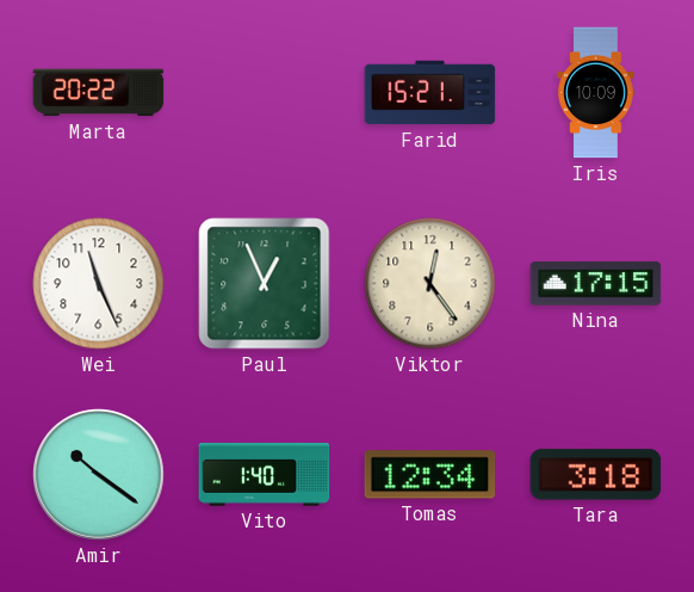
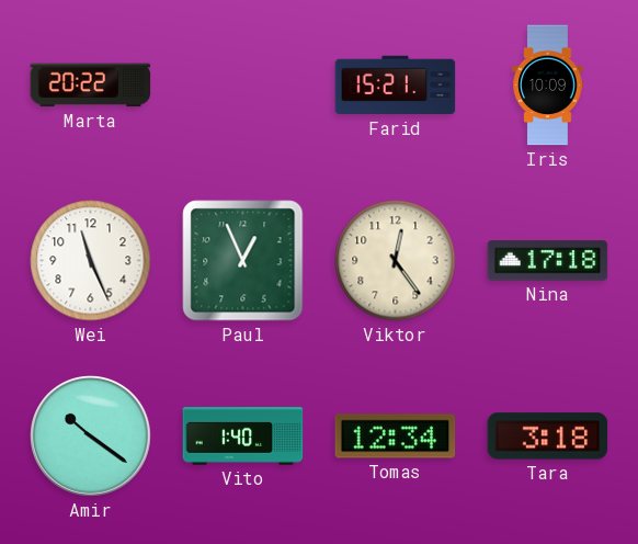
Nina: 17:15 -> 17:18
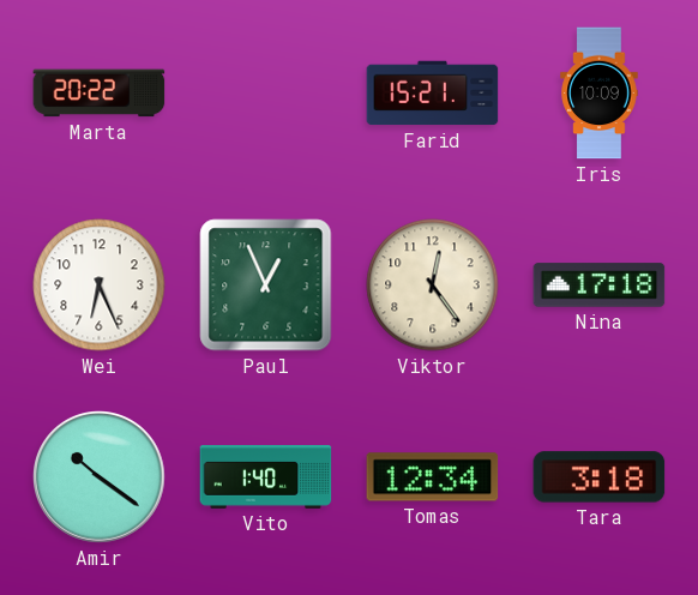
Wei: 11:26 -> 6:26
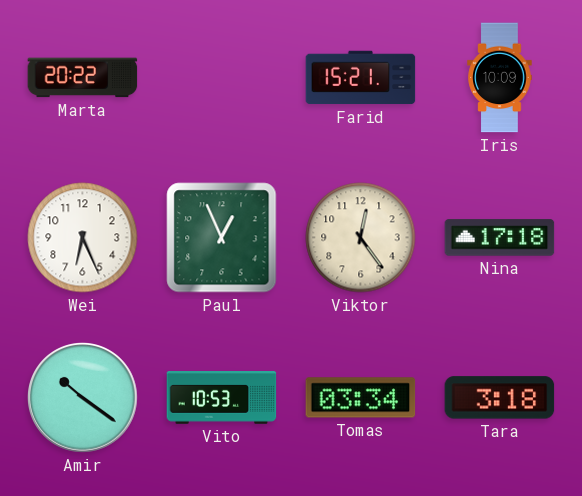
Vito: 1:40 -> 10:53
Tomas: 12:34 -> 03:34
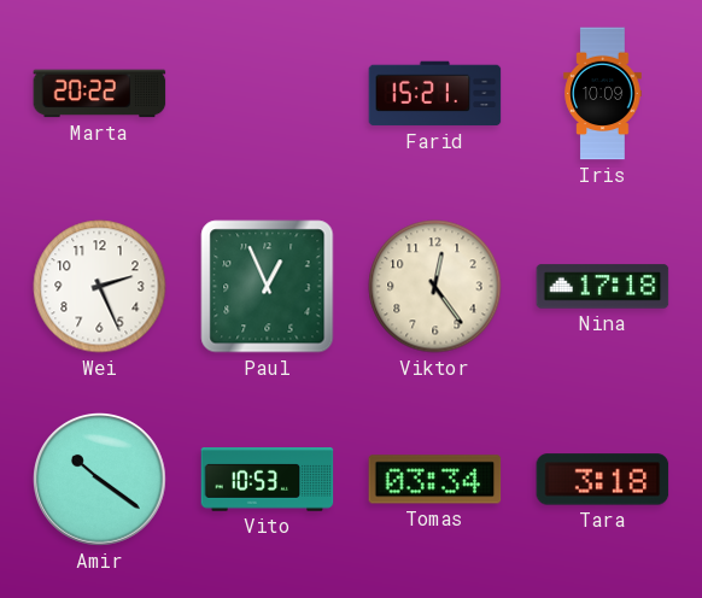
Wei: 6:26 -> 2:26
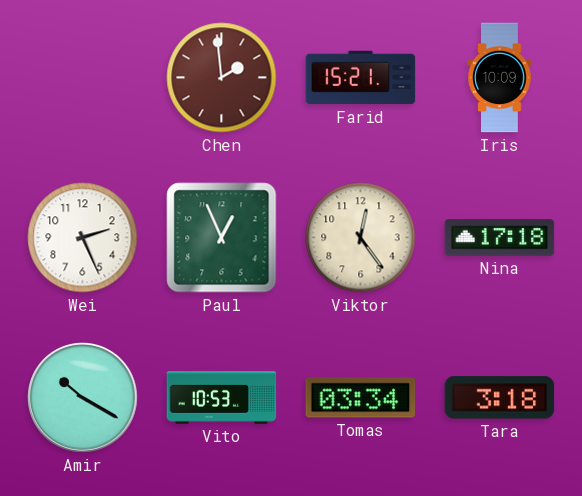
Marta: 20:22 -> none
Chen: none -> 1:59
Amir: 10:21 -> 10:20
